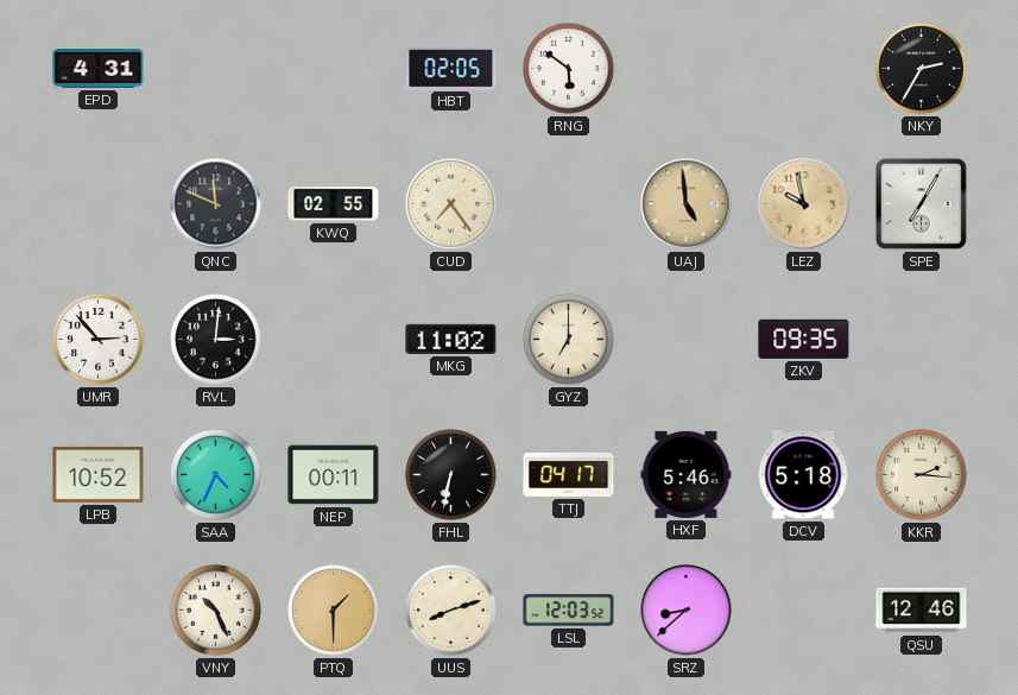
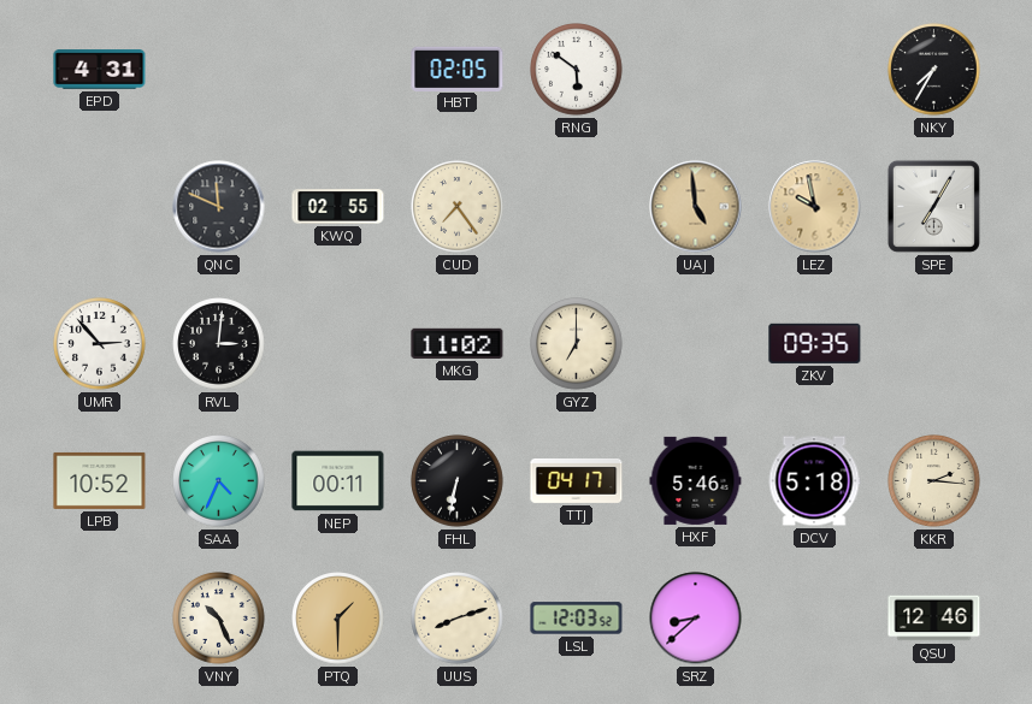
NKY: 2:35 -> 7:35
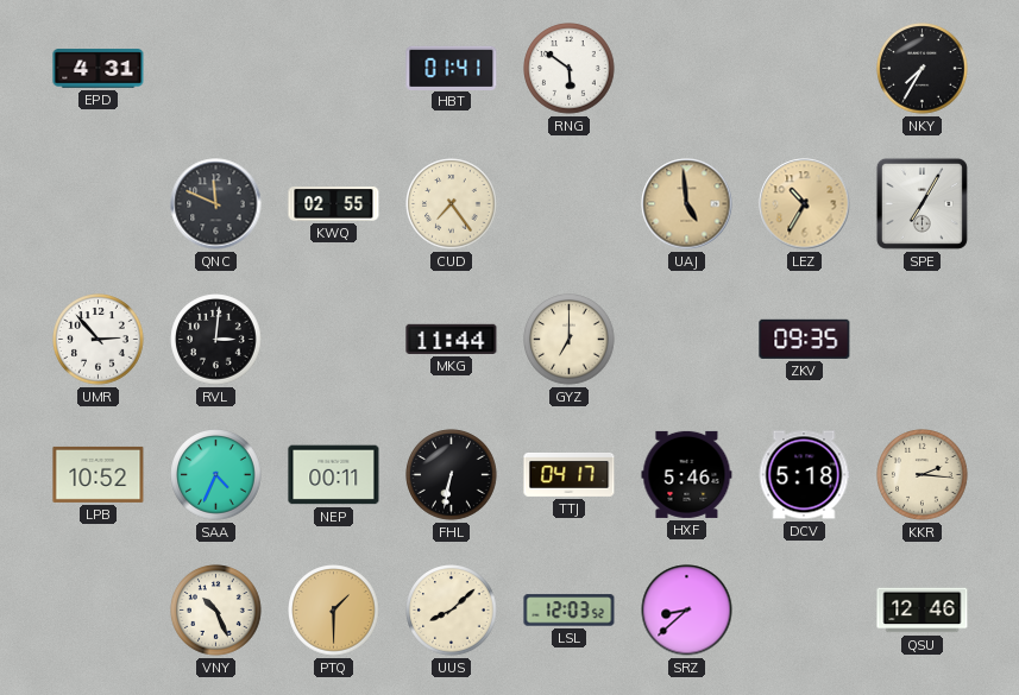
HBT: 02:05 -> 01:41
LEZ: 9:58 -> 10:35
MKG: 11:02 -> 11:44
UUS: 8:12 -> 8:08
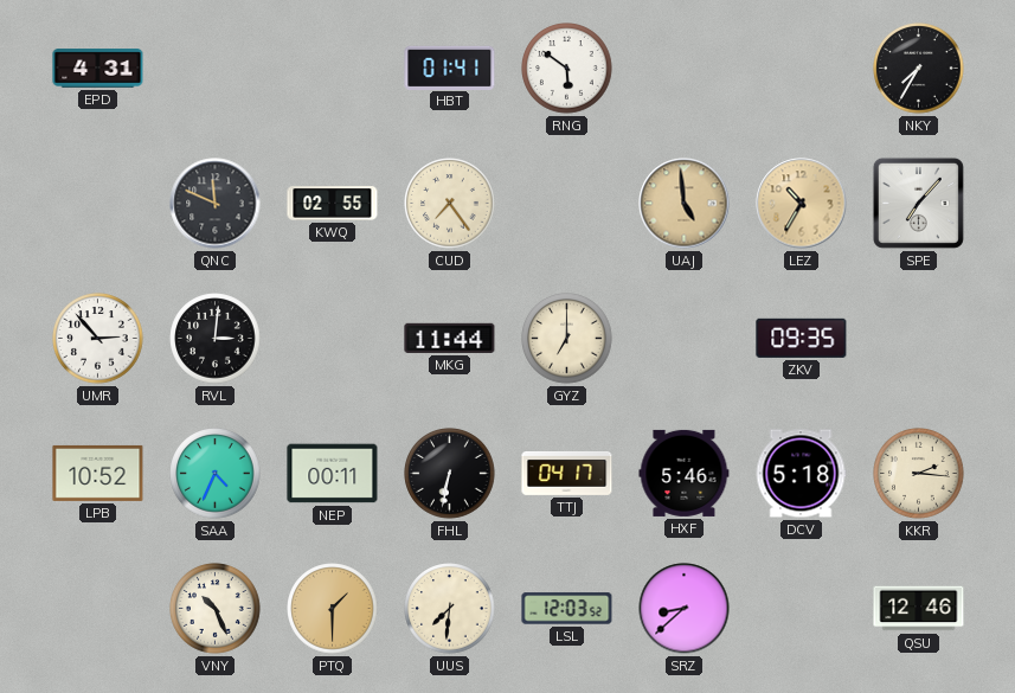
SPE: 7:05 -> 7:07
UUS: 8:08 -> 7:31
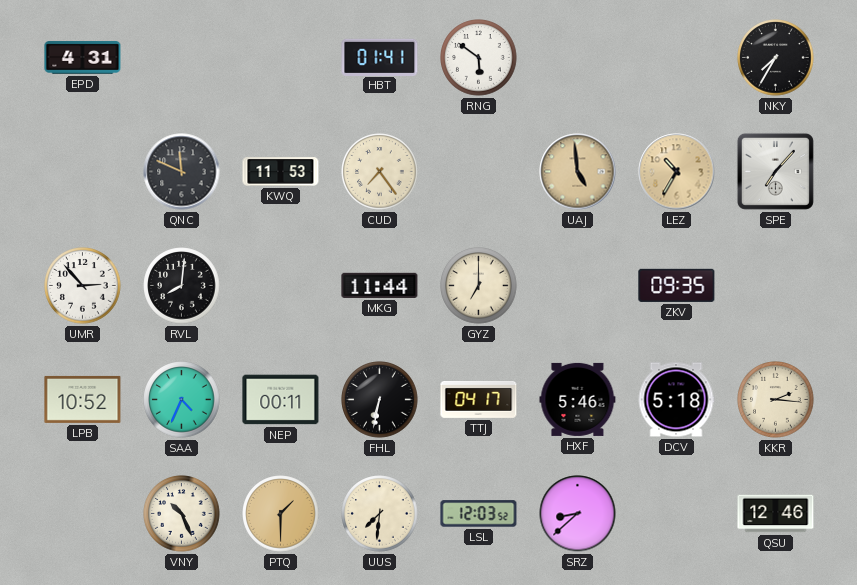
KWQ: 02:55 -> 11:53
RVL: 3:01 -> 8:01
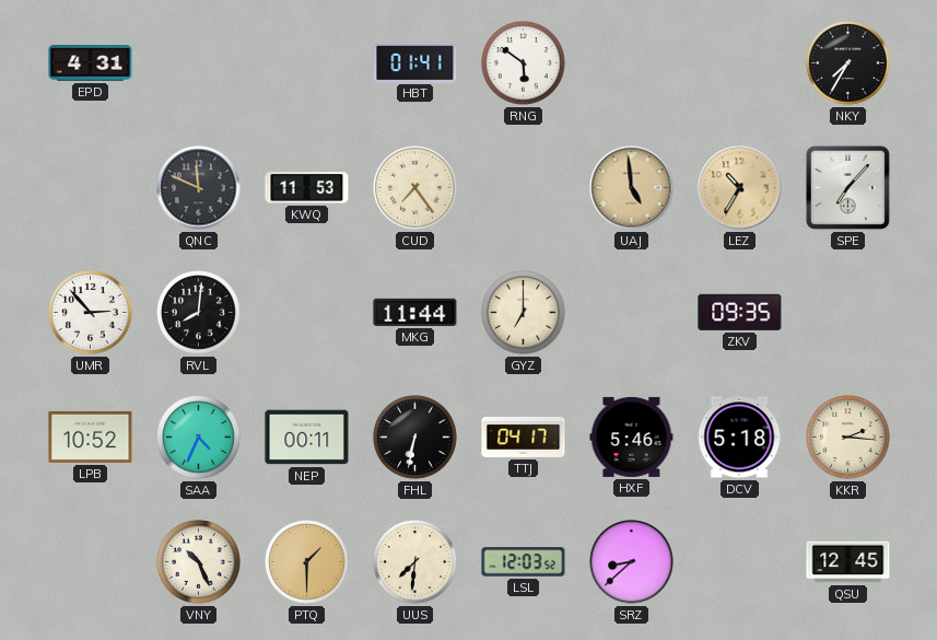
QSU: 12:46 -> 12:45
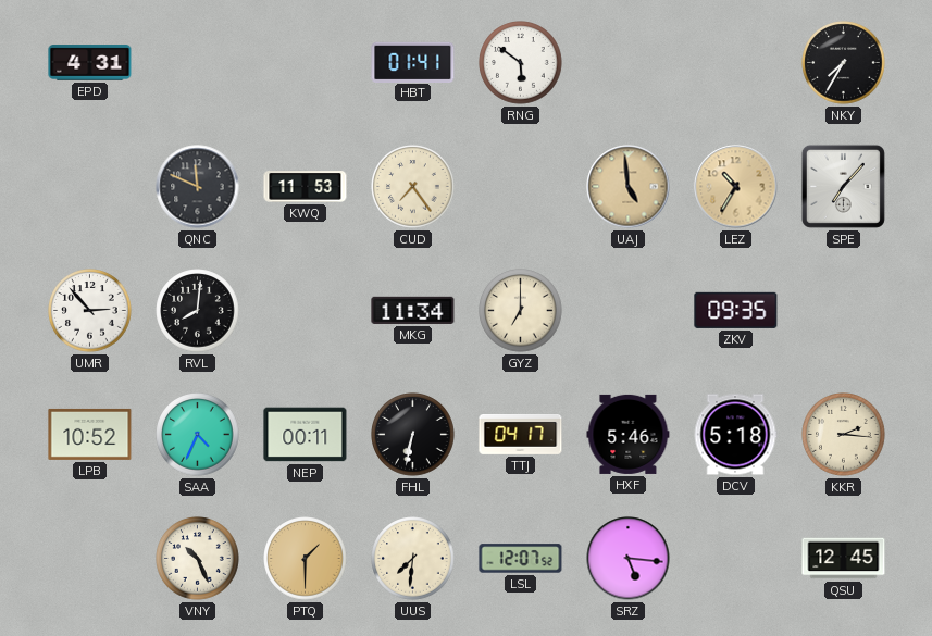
MKG: 11:44 -> 11:34
LSL: 12:03 -> 12:07
SRZ: 8:38 -> 5:16
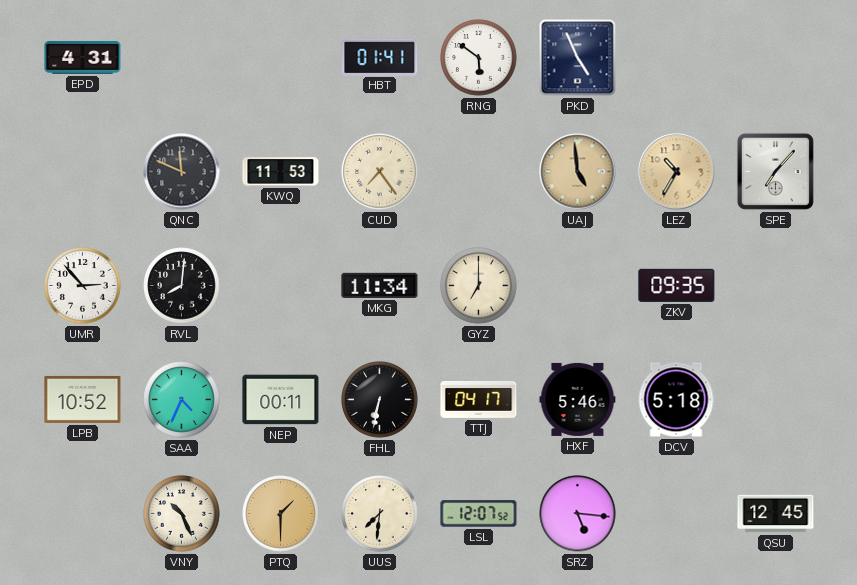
PKD: none -> 4:56
NKY: 7:35 -> none
KKR: 2:16 -> none
